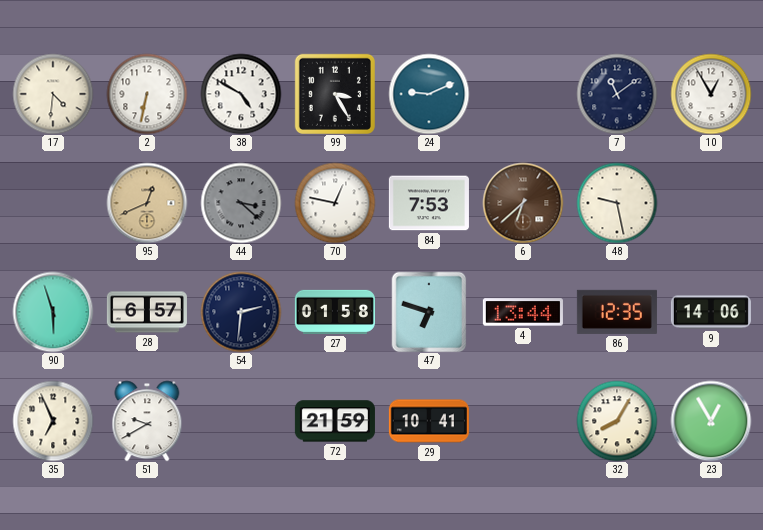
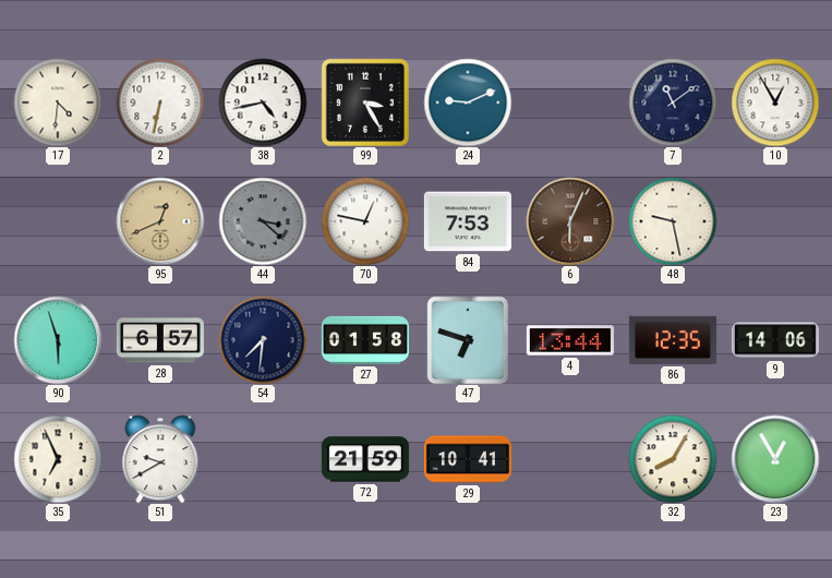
38: 4:50 -> 4:43
6: 6:38 -> 6:04
54: 2:31 -> 7:31
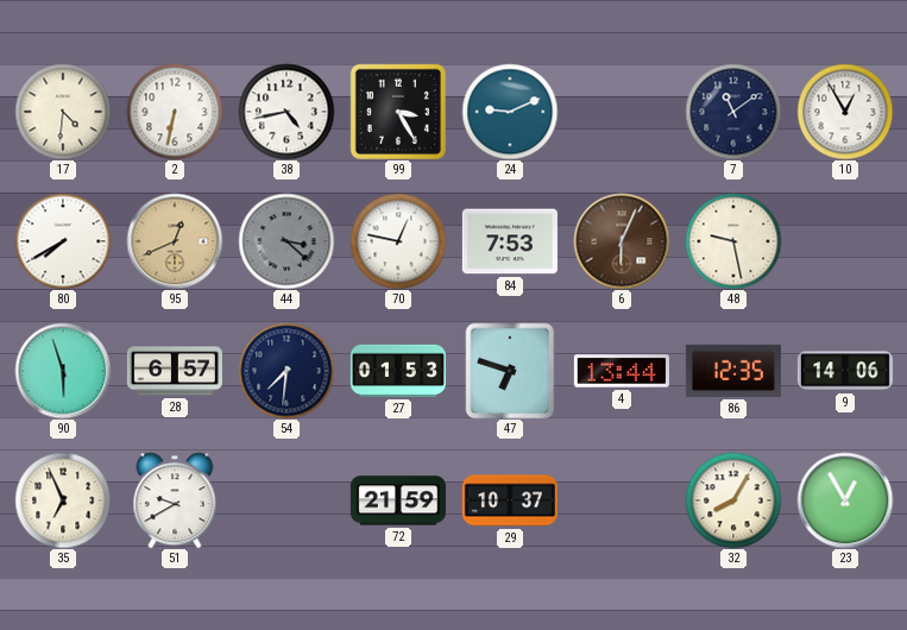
80: none -> 7:40
27: 01:58 -> 01:53
29: 10:41 -> 10:37
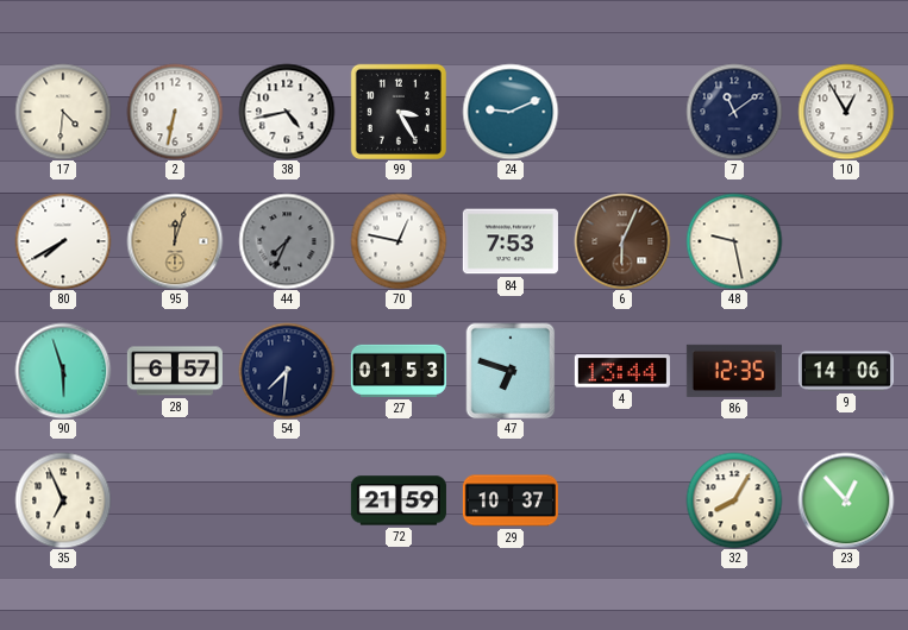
95: 12:41 -> 12:03
44: 3:22 -> 7:34
51: 9:40 -> none
23: 12:55 -> 12:53
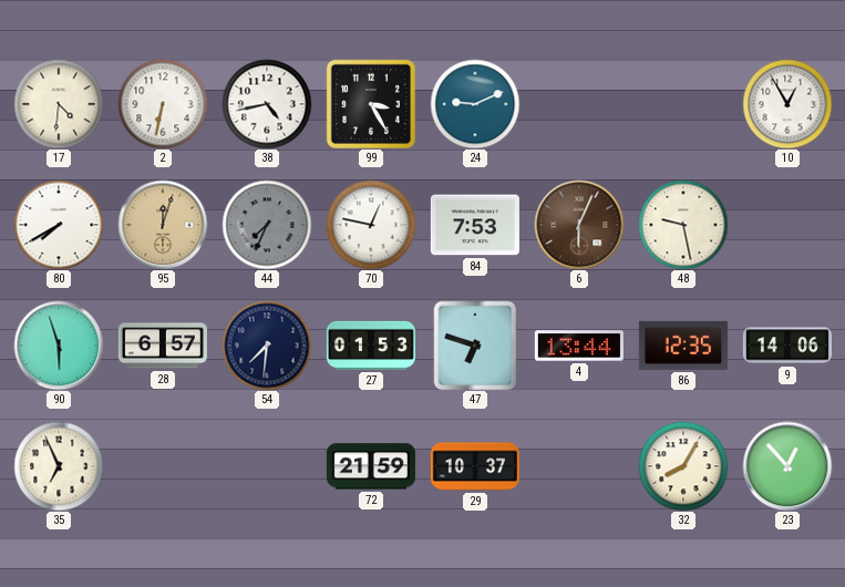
7: 11:09 -> none
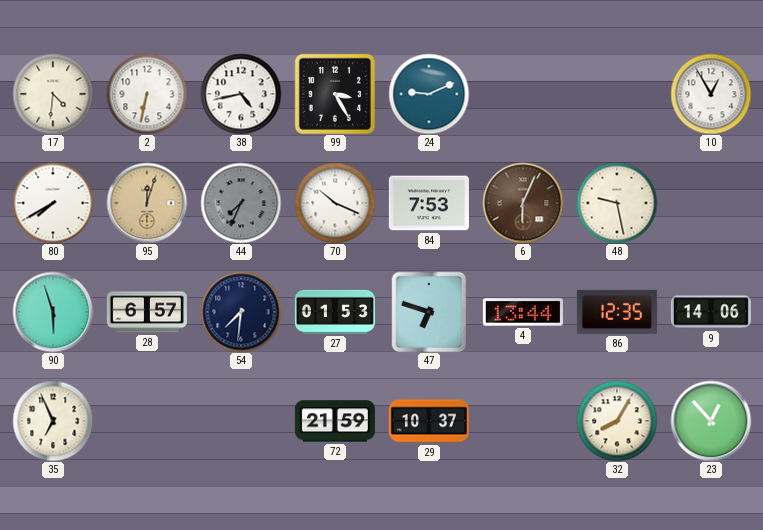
70: 12:47 -> 10:19
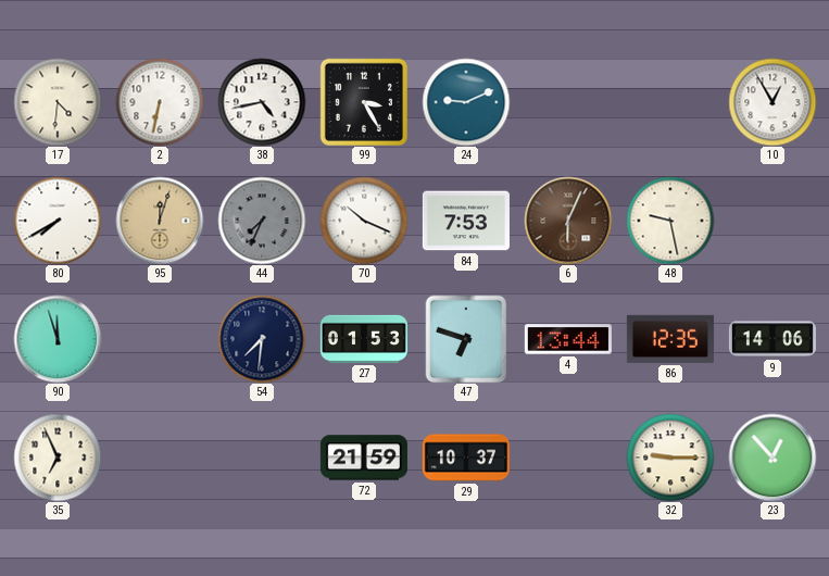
90: 5:57 -> 11:57
28: 6:57 -> none
32: 8:05 -> 9:15
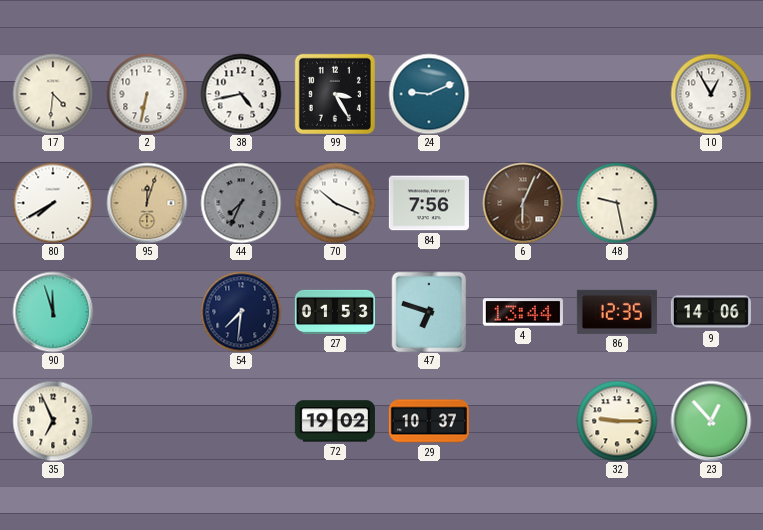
84: 7:53 -> 7:56
72: 21:59 -> 19:02
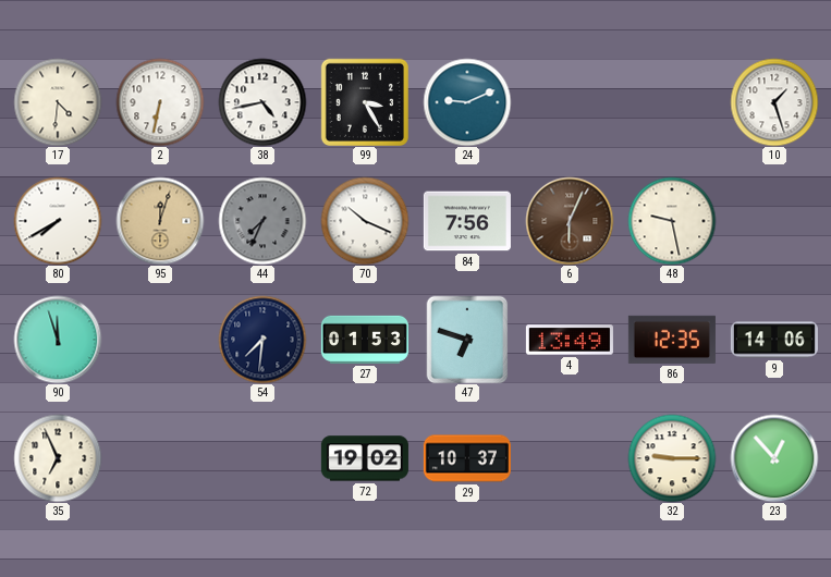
10: 12:55 -> 1:27
4: 13:44 -> 13:49
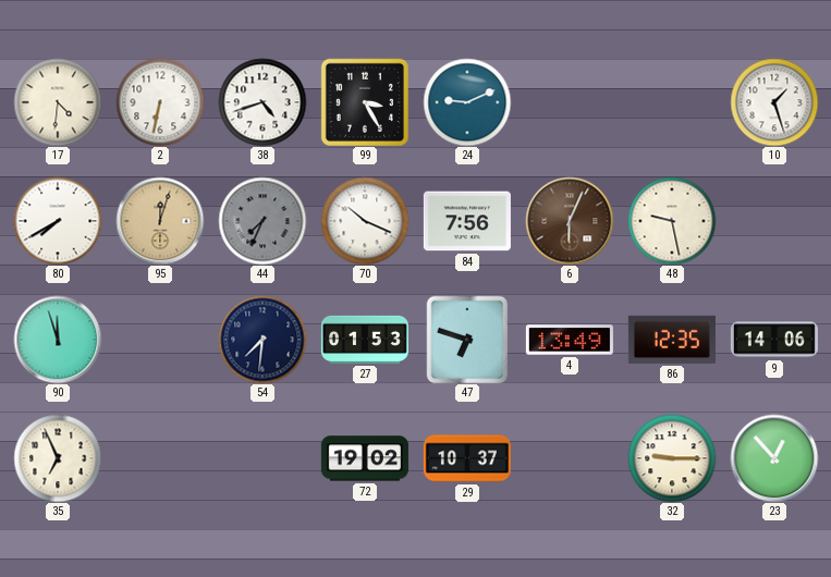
38: 4:43 -> 4:42
